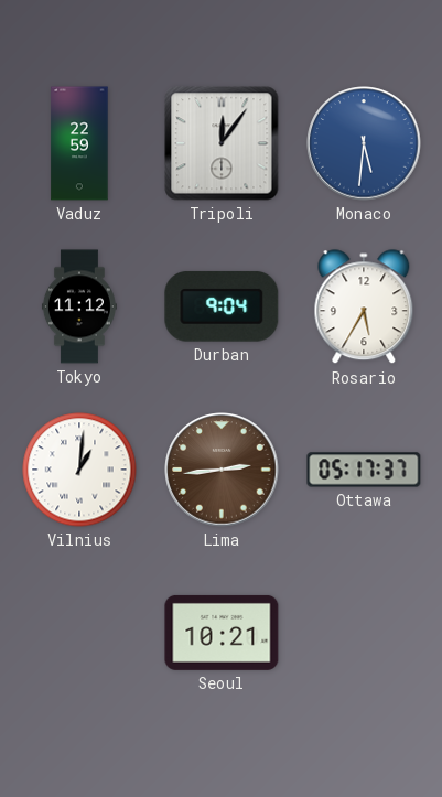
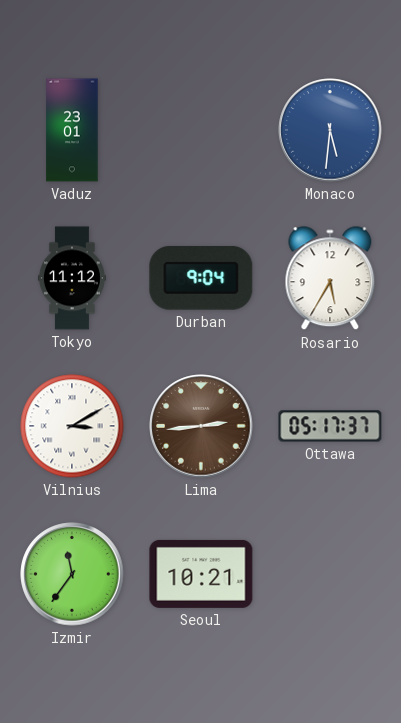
Vaduz: 22:59 -> 23:01
Tripoli: 12:06 -> none
Vilnius: 1:01 -> 3:10
Izmir: none -> 11:36
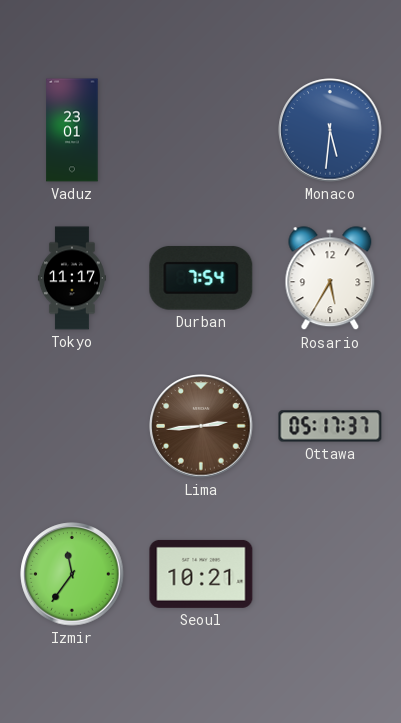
Tokyo: 11:12 -> 11:17
Durban: 9:04 -> 7:54
Vilnius: 3:10 -> none
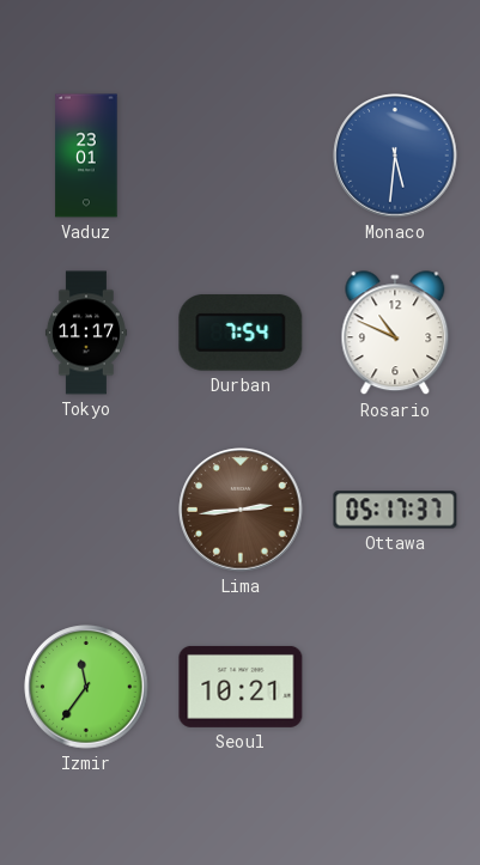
Rosario: 5:35 -> 10:49
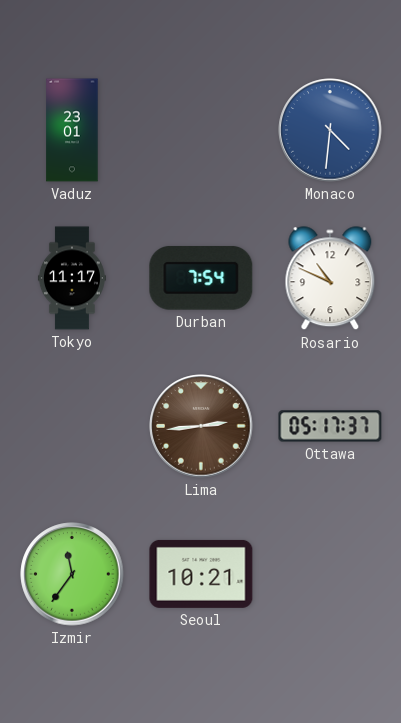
Monaco: 5:31 -> 4:31
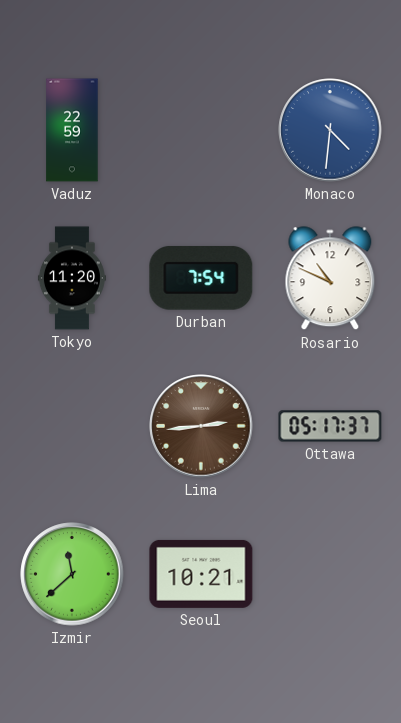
Vaduz: 23:01 -> 22:59
Tokyo: 11:17 -> 11:20
Izmir: 11:36 -> 11:38
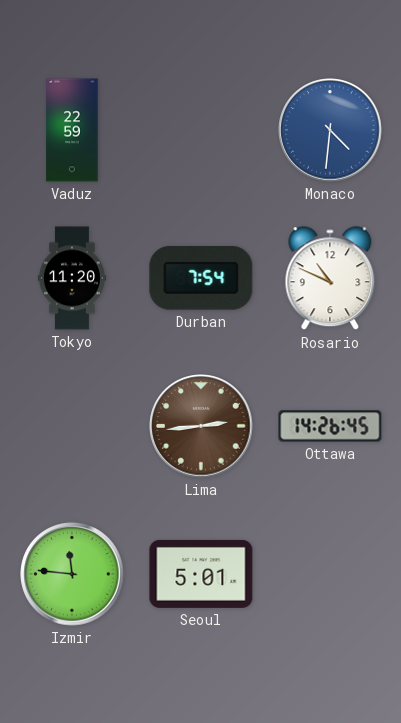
Ottawa: 05:17 -> 14:26
Izmir: 11:38 -> 11:46
Seoul: 10:21 -> 5:01
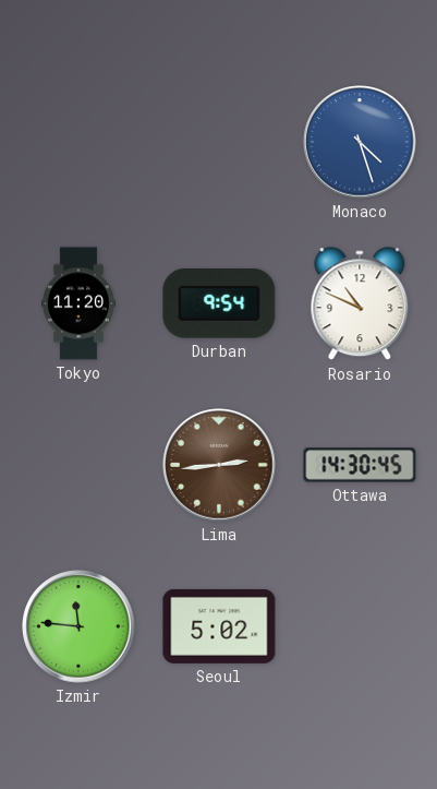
Vaduz: 22:59 -> none
Monaco: 4:31 -> 4:27
Durban: 7:54 -> 9:54
Ottawa: 14:26 -> 14:30
Seoul: 5:01 -> 5:02
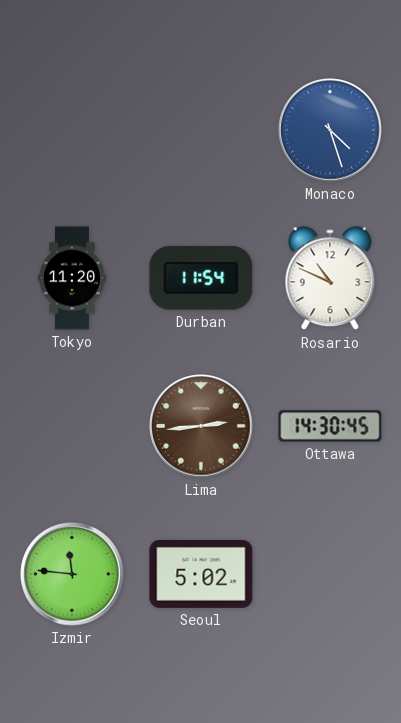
Durban: 9:54 -> 11:54
